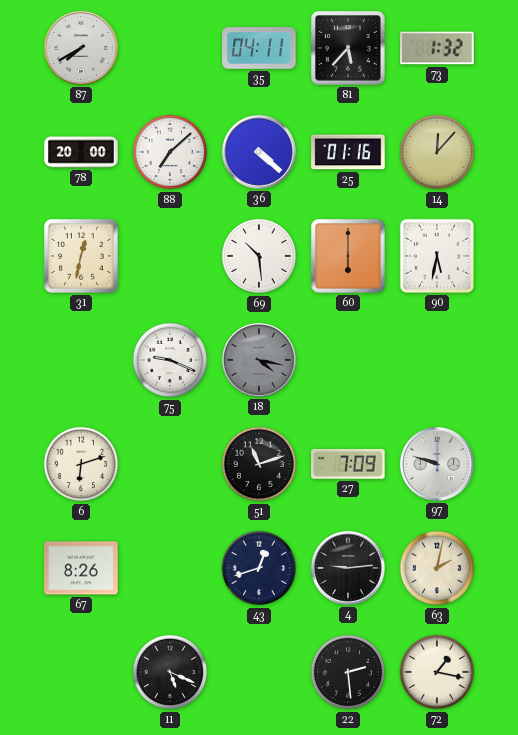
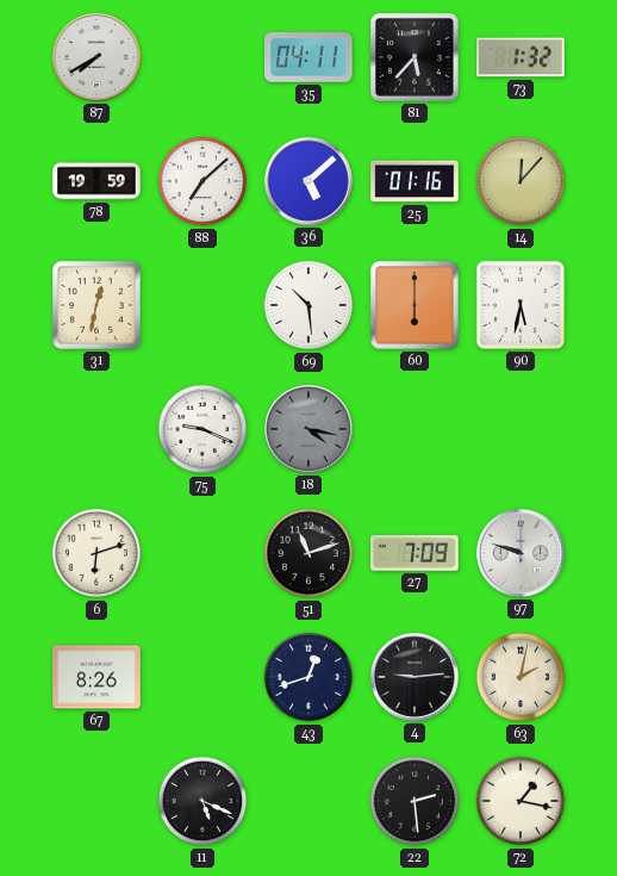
78: 20:00 -> 19:59
36: 4:22 -> 5:08
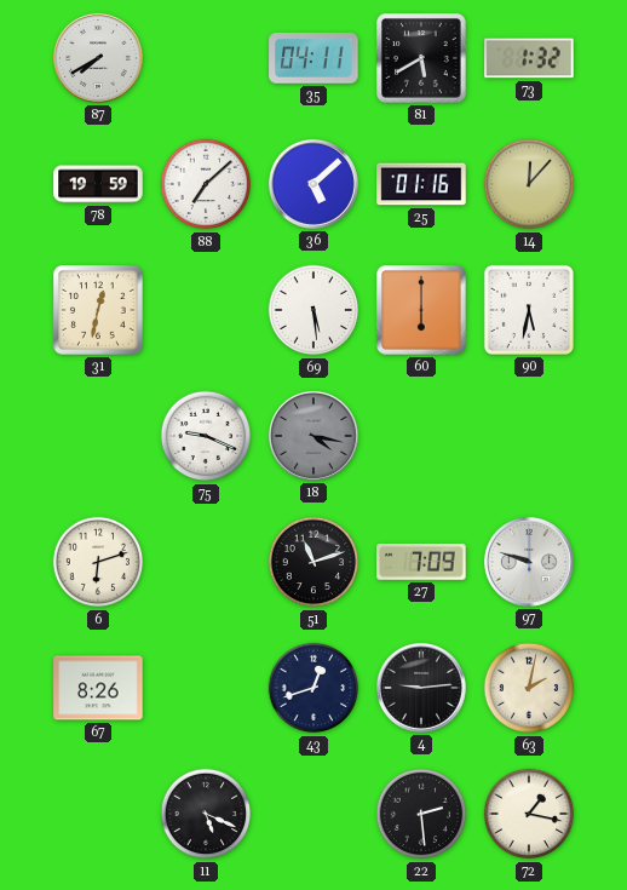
81: 5:37 -> 5:40
69: 10:29 -> 5:29
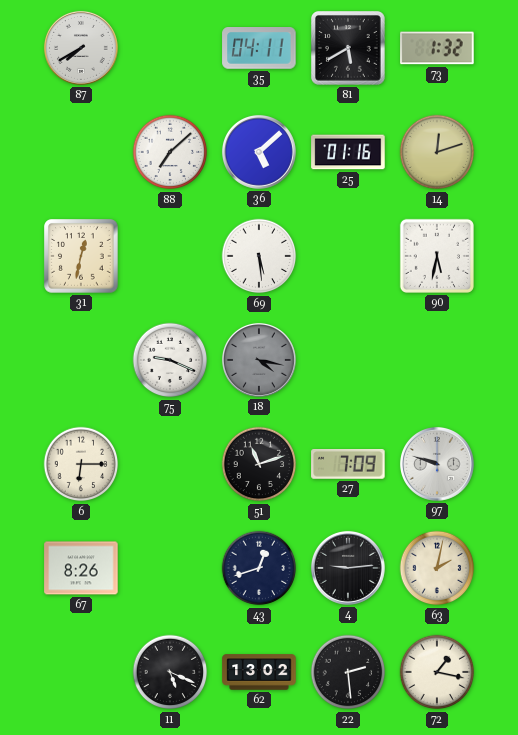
78: 19:59 -> none
14: 12:07 -> 12:12
60: 6:00 -> none
6: 6:12 -> 6:15
62: none -> 13:02
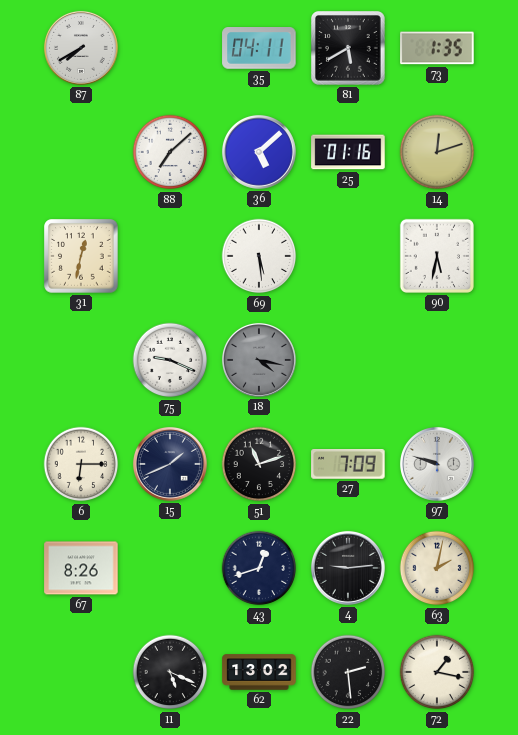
73: 1:32 -> 1:35
15: none -> 1:41
